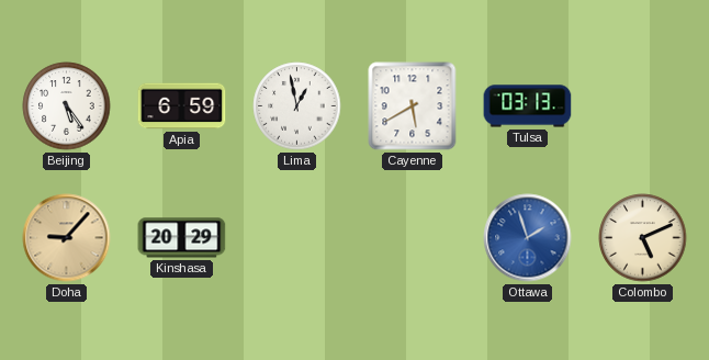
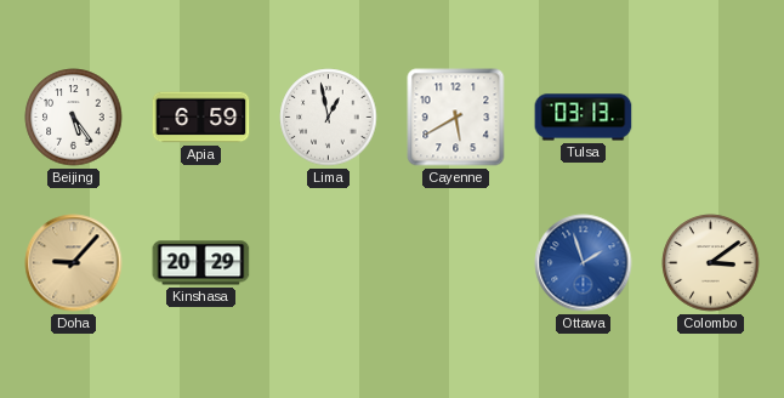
Colombo: 5:11 -> 3:09
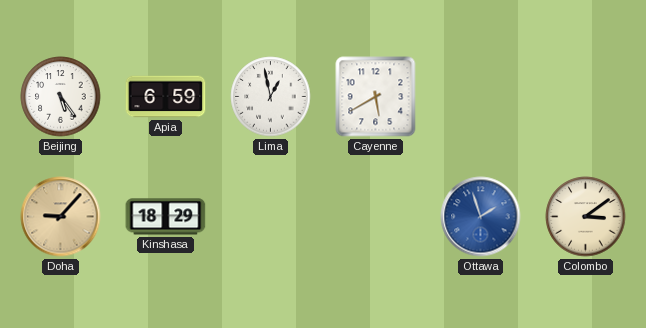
Tulsa: 03:13 -> none
Kinshasa: 20:29 -> 18:29
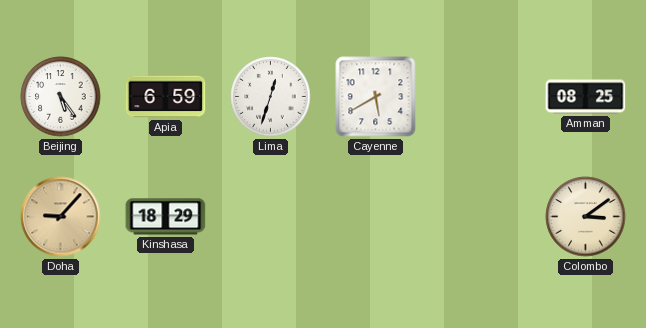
Lima: 12:58 -> 12:33
Amman: none -> 08:25
Ottawa: 1:57 -> none
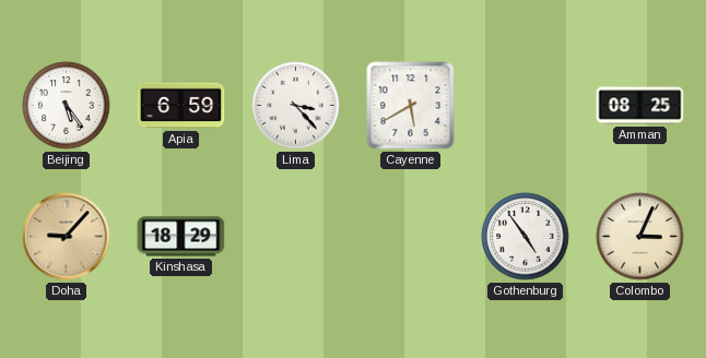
Lima: 12:33 -> 3:23
Gothenburg: none -> 4:54
Colombo: 3:09 -> 3:04
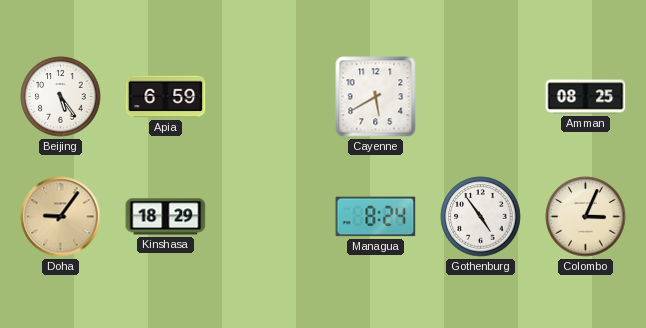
Lima: 3:23 -> none
Doha: 9:07 -> 9:06
Managua: none -> 8:24
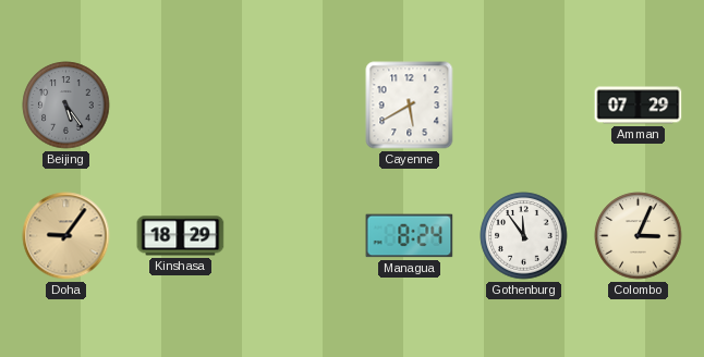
Beijing dial: white -> grey
Apia: 6:59 -> none
Amman: 08:25 -> 07:29
Gothenburg: 4:54 -> 11:54
